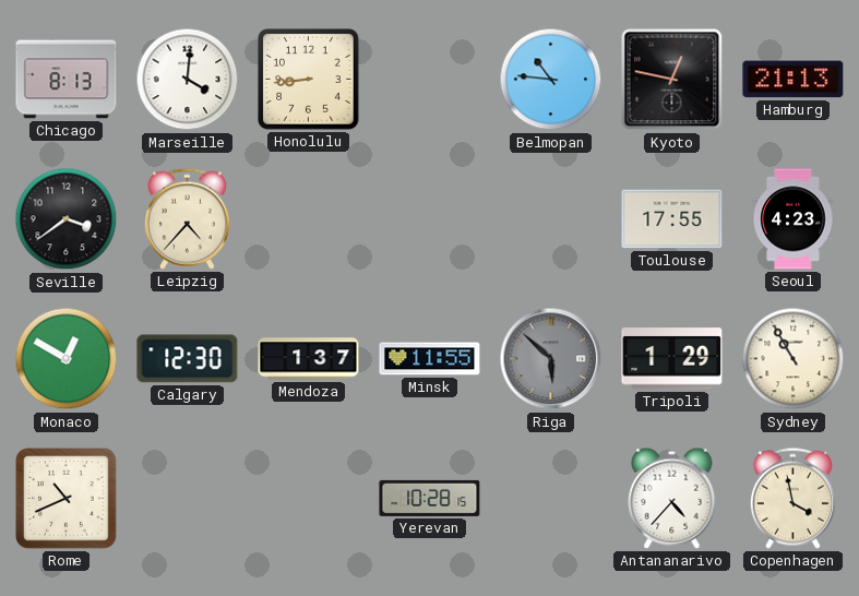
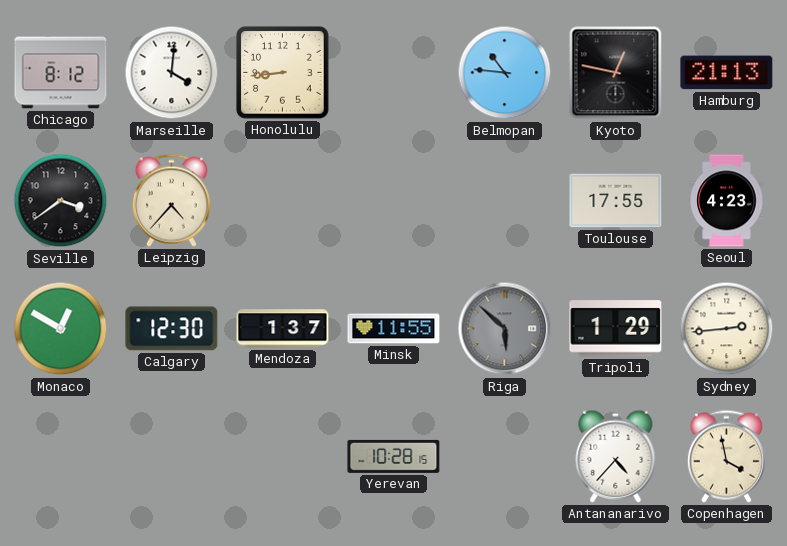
Chicago: 8:13 -> 8:12
Sydney: 10:55 -> 2:44
Rome: 10:41 -> none
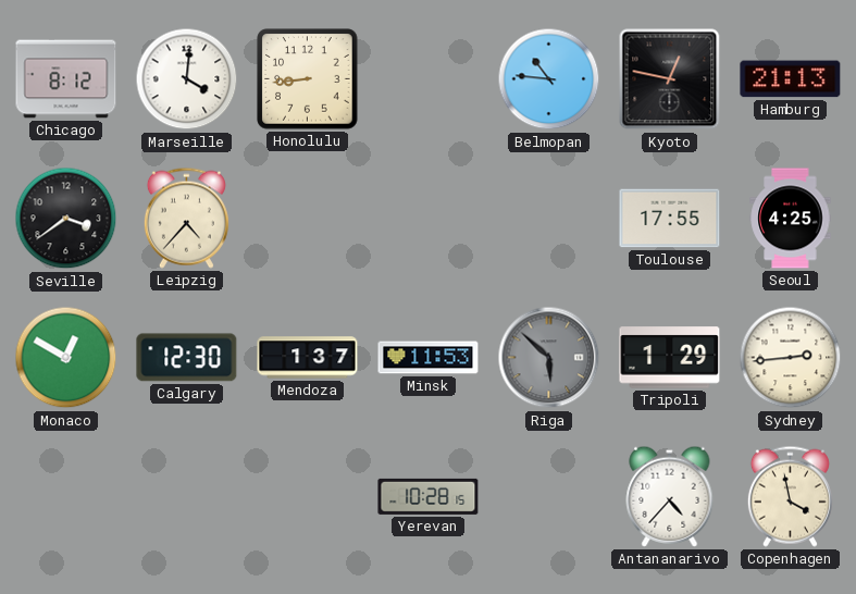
Seoul: 4:23 -> 4:25
Minsk: 11:55 -> 11:53
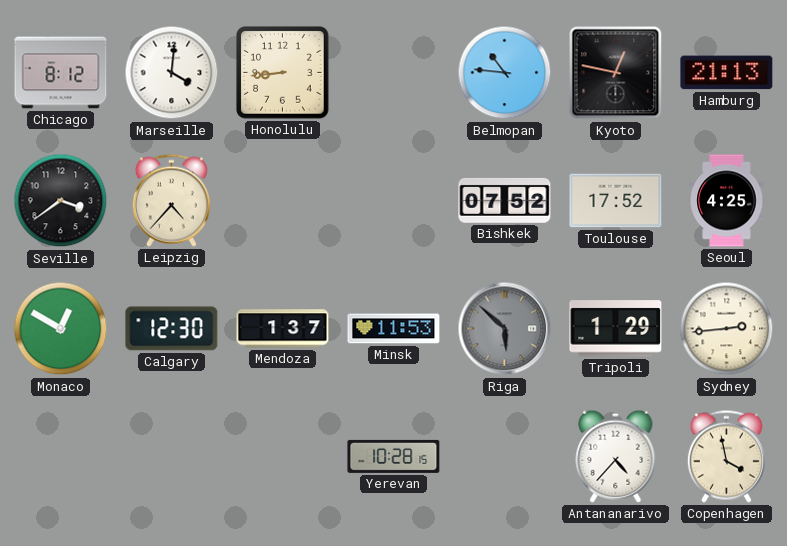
Bishkek: none -> 07:52
Toulouse: 17:55 -> 17:52
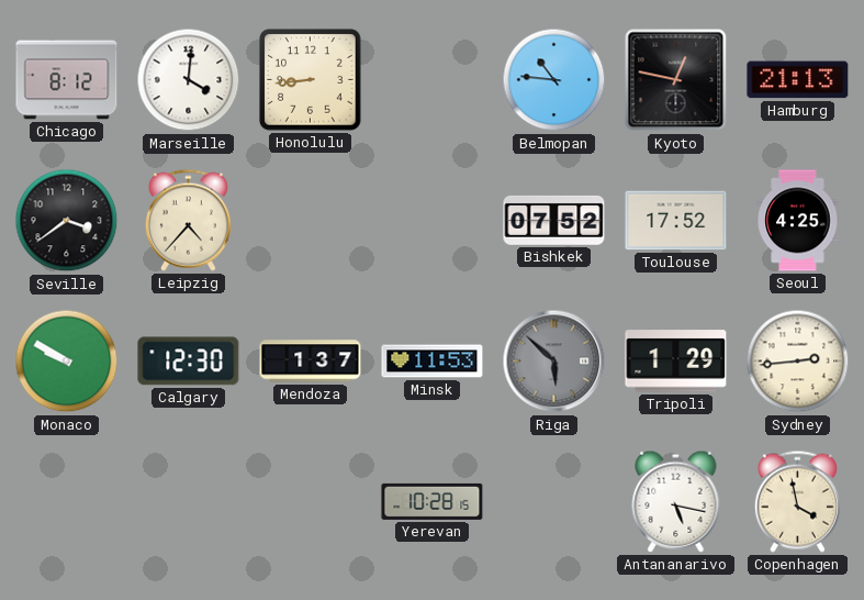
Monaco: 12:50 -> 9:50
Antananarivo: 4:37 -> 5:17
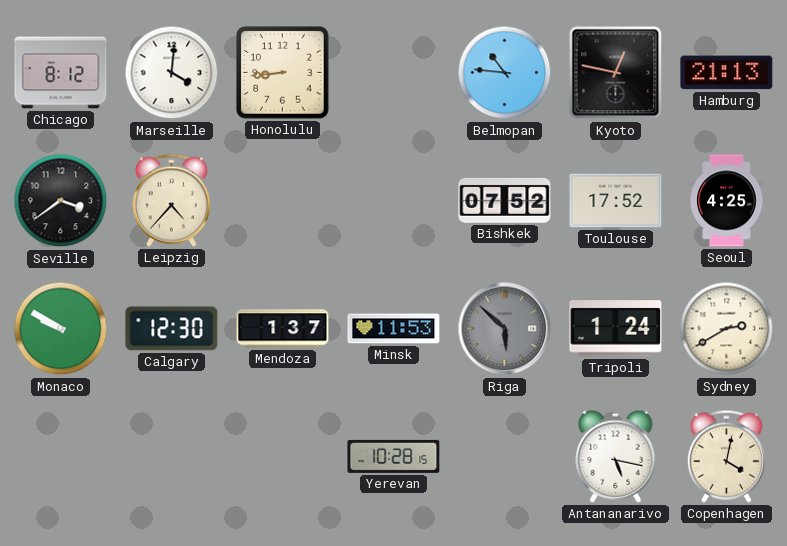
Tripoli: 1:29 -> 1:24
Sydney: 2:44 -> 2:40
Copenhagen: 3:58 -> 4:02
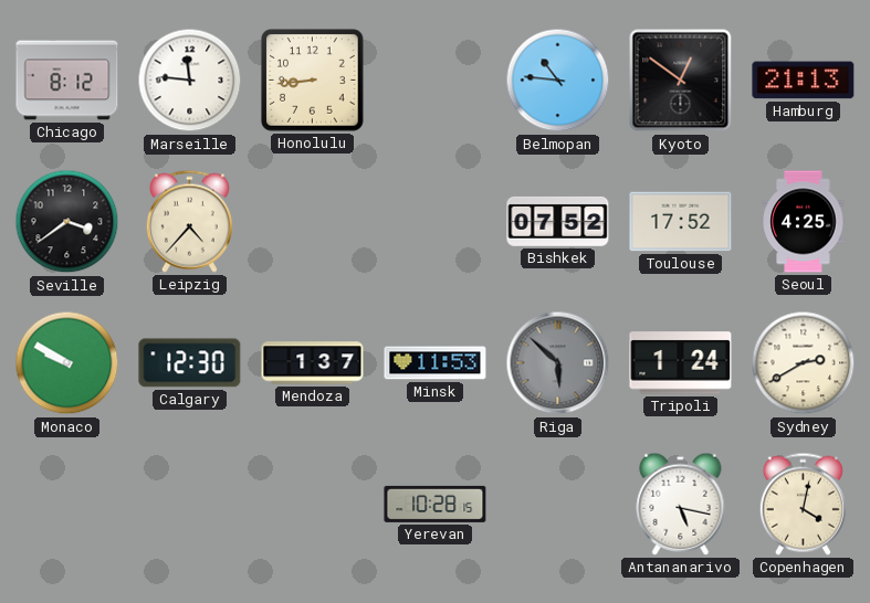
Marseille: 4:01 -> 11:46
Kyoto: 12:47 -> 12:51
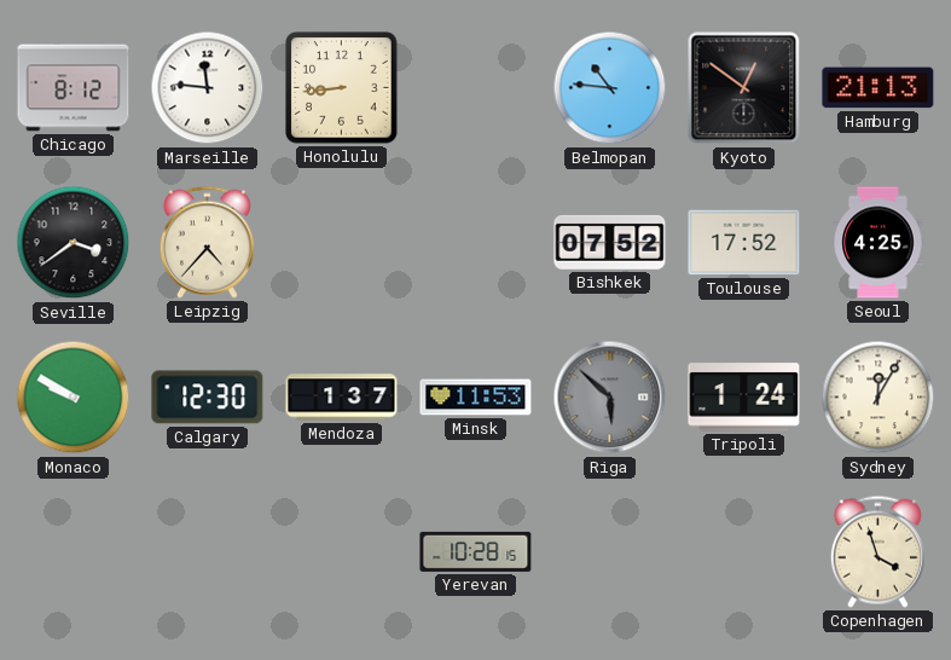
Sydney: 2:40 -> 12:05
Antananarivo: 5:17 -> none
Copenhagen: 4:02 -> 3:57
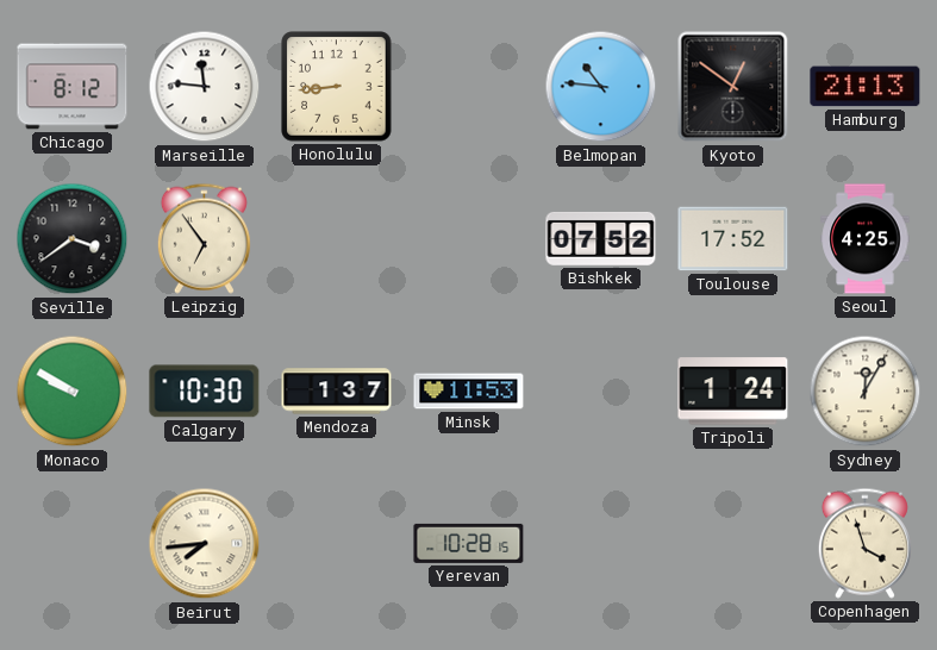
Leipzig: 4:37 -> 6:54
Calgary: 12:30 -> 10:30
Riga: 5:52 -> none
Beirut: none -> 7:44
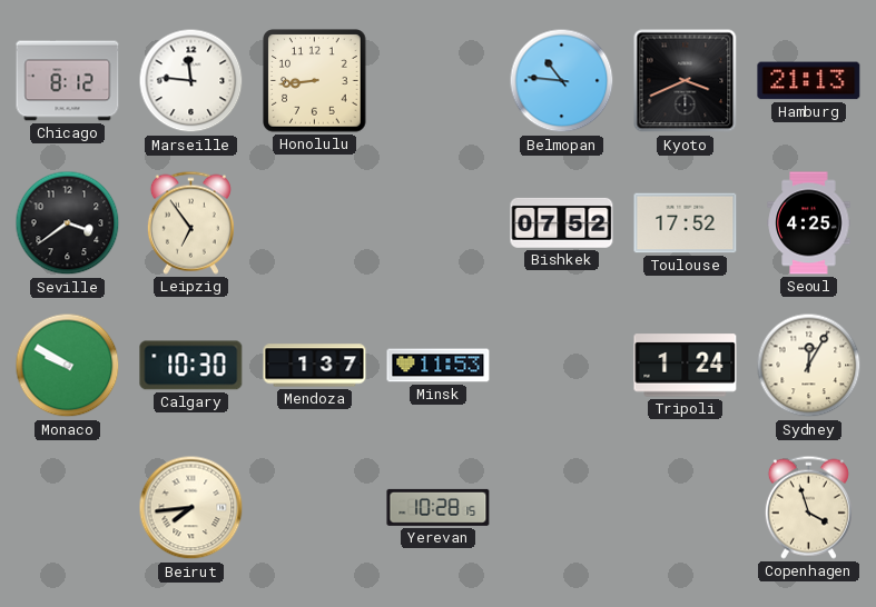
Kyoto: 12:51 -> 3:41
